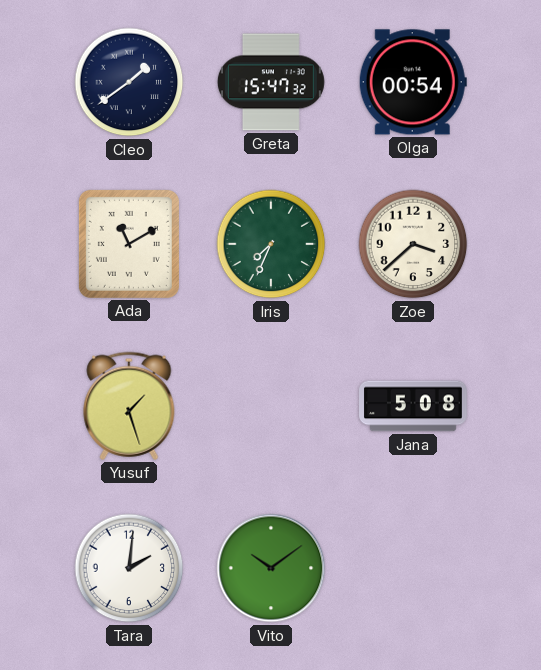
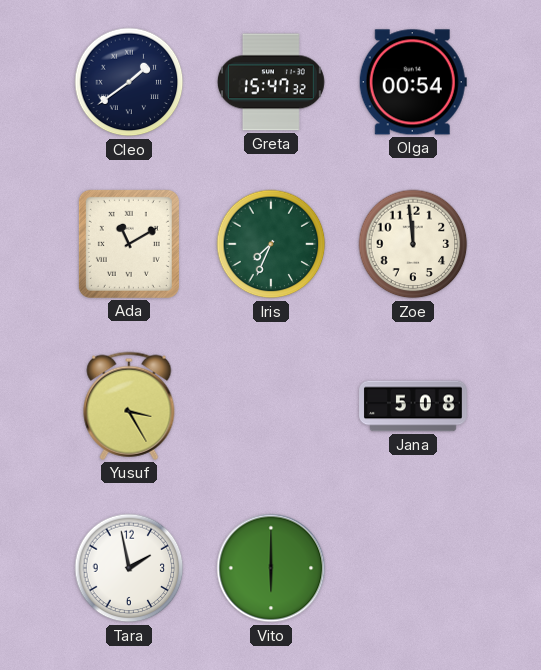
Zoe: 3:38 -> 11:59
Yusuf: 1:27 -> 3:25
Tara: 2:01 -> 1:58
Vito: 10:09 -> 6:00
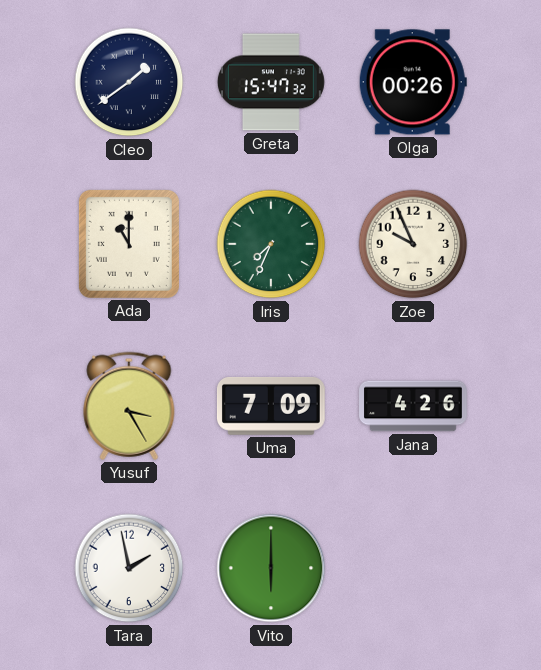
Olga: 00:54 -> 00:26
Ada: 11:10 -> 11:00
Zoe: 11:59 -> 9:56
Uma: none -> 7:09
Jana: 5:08 -> 4:26
